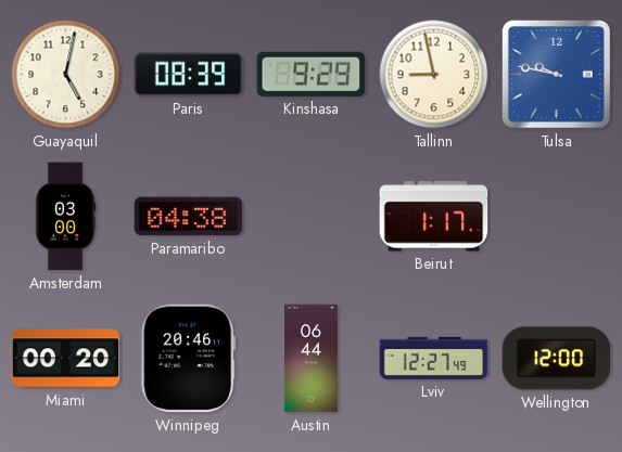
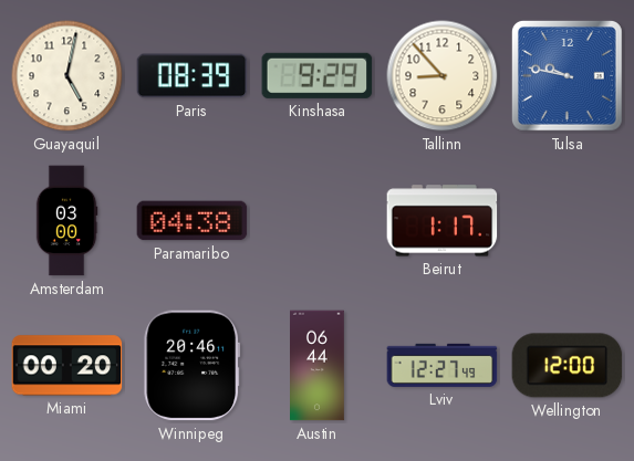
Tallinn: 8:58 -> 8:53
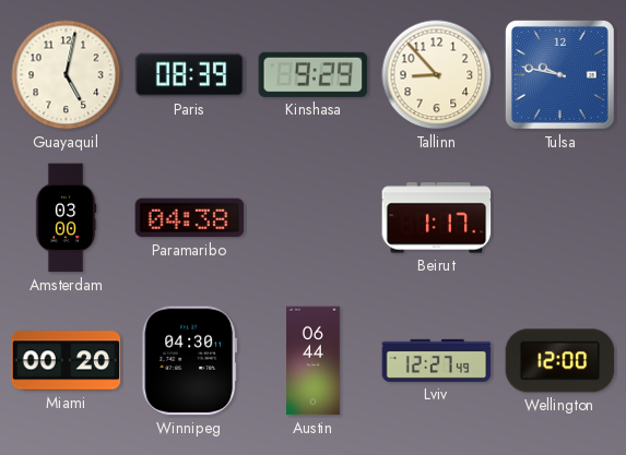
Winnipeg: 20:46 -> 04:30
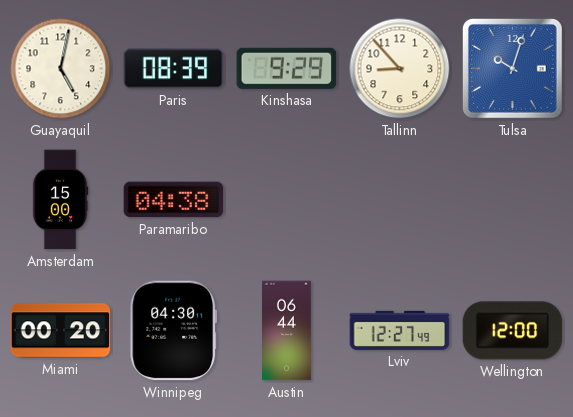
Tulsa: 9:47 -> 10:03
Amsterdam: 03:00 -> 15:00
Beirut: 1:17 -> none
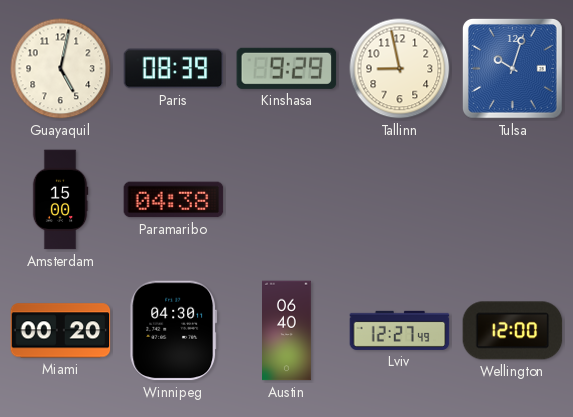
Tallinn: 8:53 -> 8:58
Austin: 06:44 -> 06:40
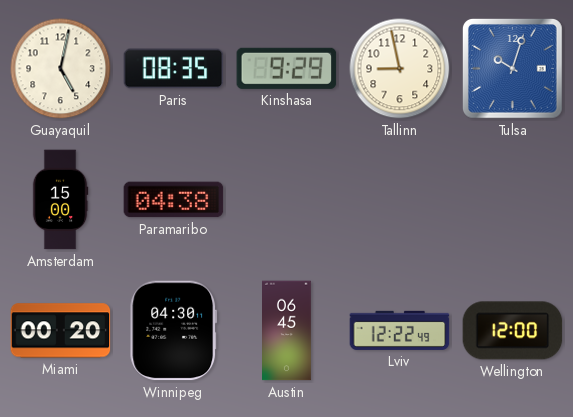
Paris: 08:39 -> 08:35
Austin: 06:40 -> 06:45
Lviv: 12:27 -> 12:22
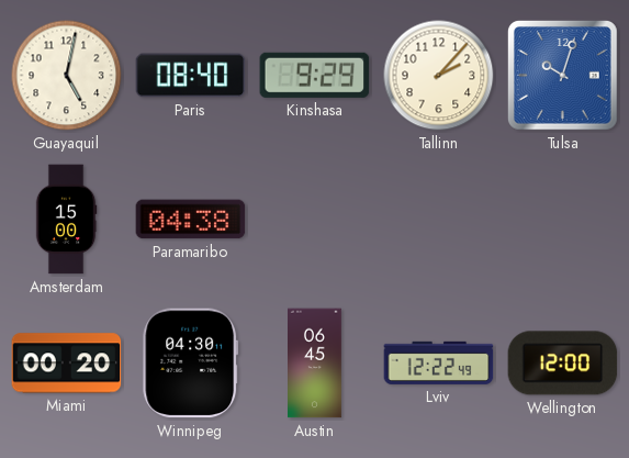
Paris: 08:35 -> 08:40
Tallinn: 8:58 -> 2:07
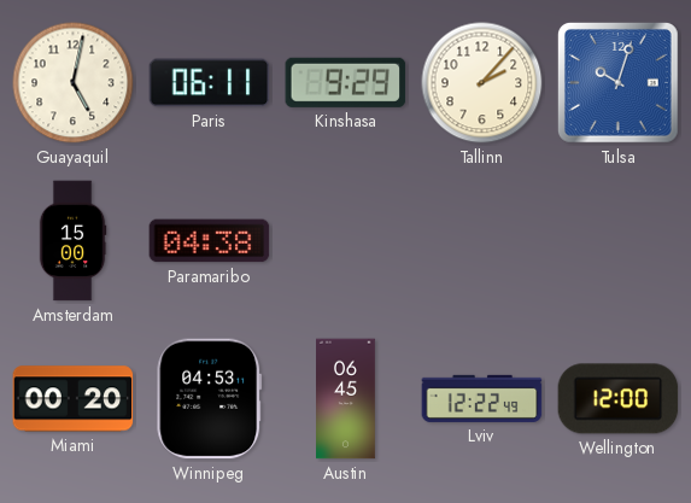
Paris: 08:40 -> 06:11
Winnipeg: 04:30 -> 04:53
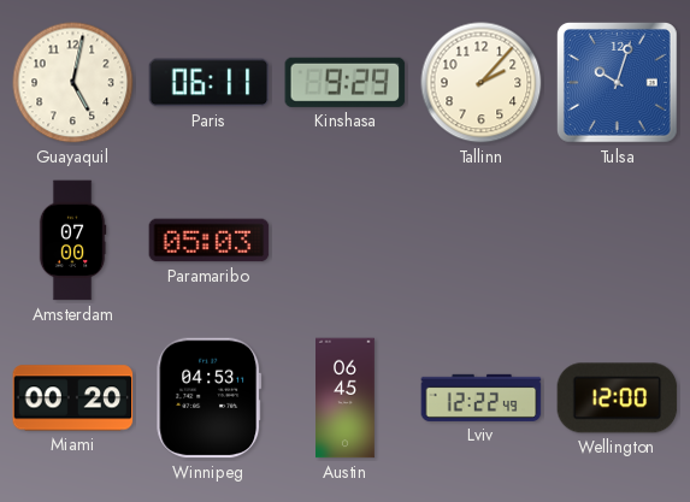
Amsterdam: 15:00 -> 07:00
Paramaribo: 04:38 -> 05:03
